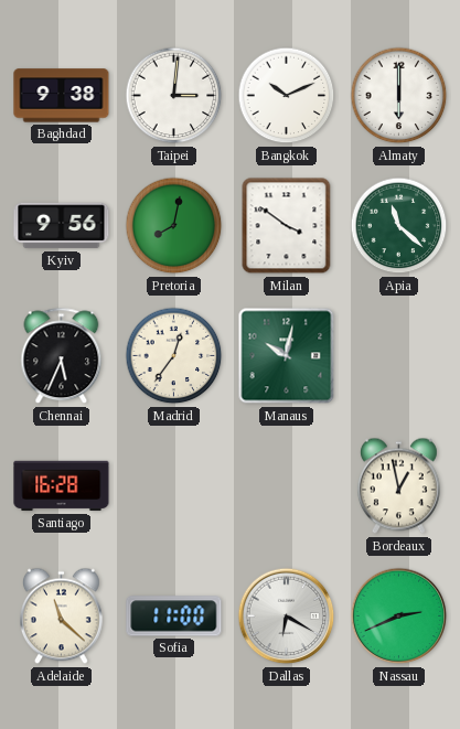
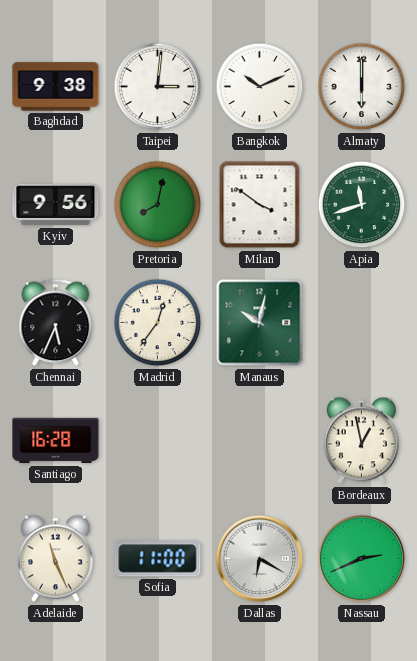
Apia: 11:22 -> 11:42
Adelaide: 11:22 -> 11:26
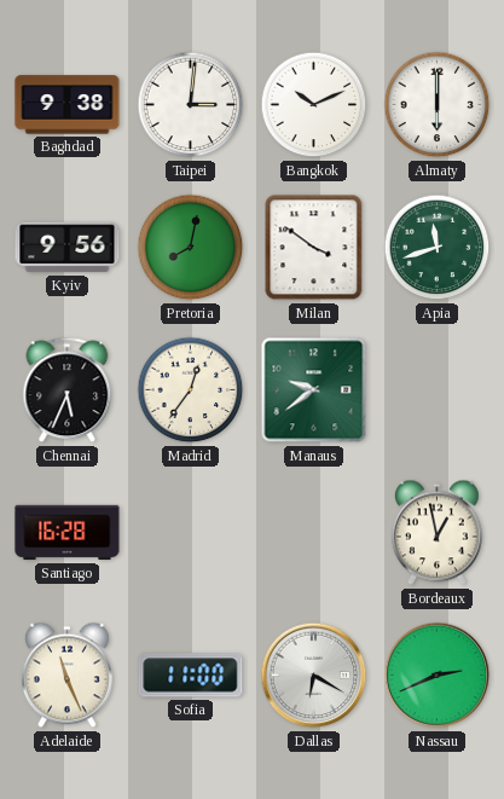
Manaus: 10:02 -> 9:39
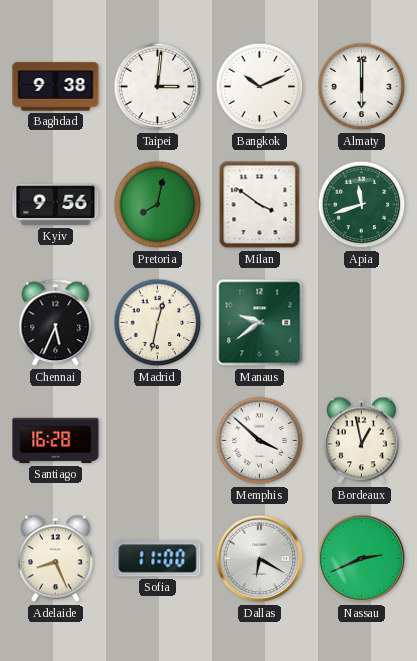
Madrid: 12:36 -> 12:32
Memphis: none -> 3:52
Adelaide: 11:26 -> 8:26
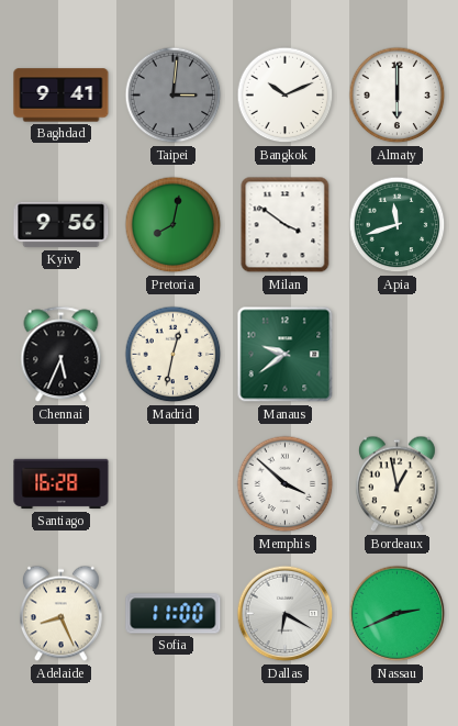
Baghdad: 9:38 -> 9:41
Taipei dial: white -> grey
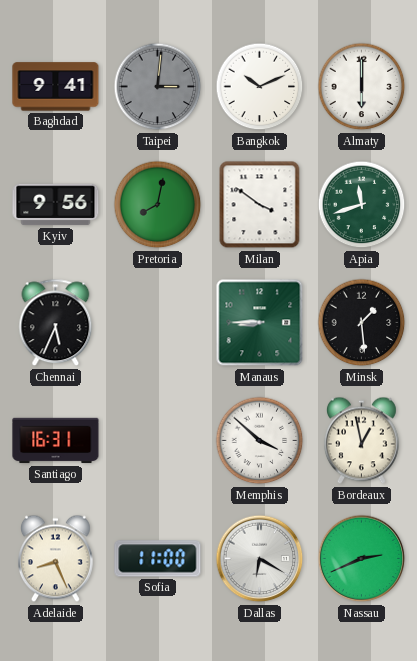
Madrid: 12:32 -> none
Manaus: 9:39 -> 8:45
Minsk: none -> 1:29
Santiago: 16:28 -> 16:31
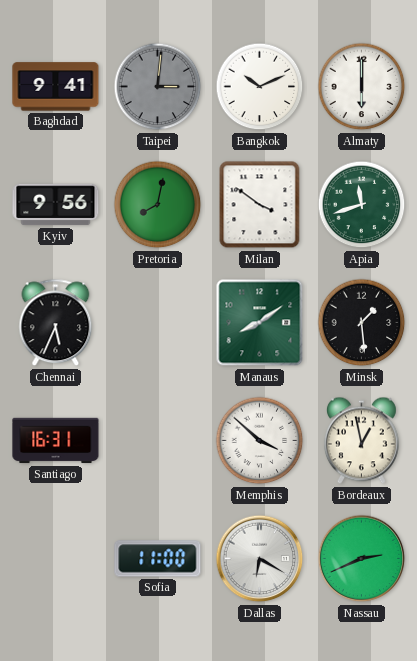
Manaus: 8:45 -> 8:09
Adelaide: 8:26 -> none
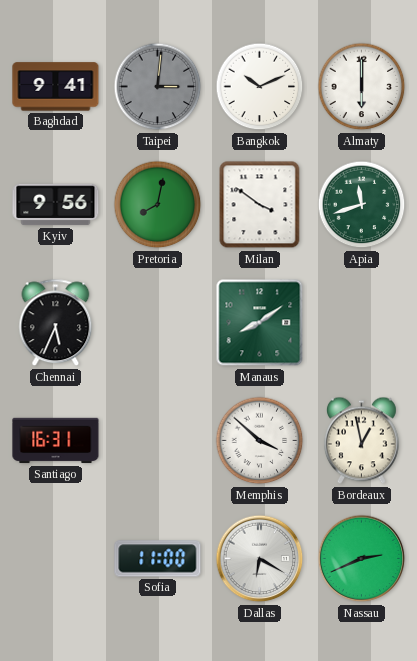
Minsk: 1:29 -> none
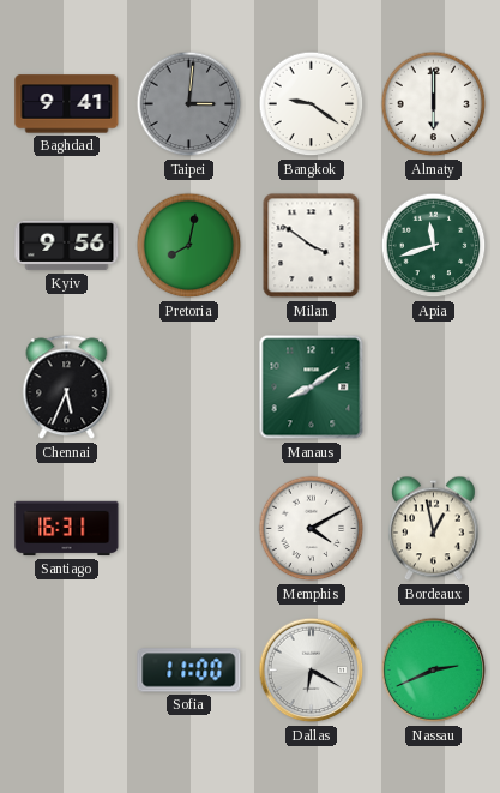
Bangkok: 10:11 -> 9:21
Memphis: 3:52 -> 4:10
